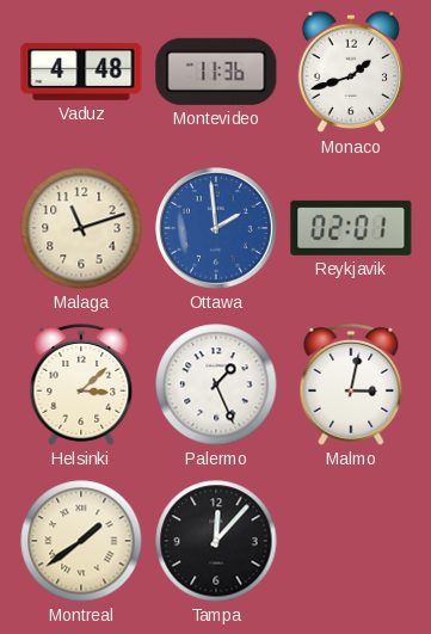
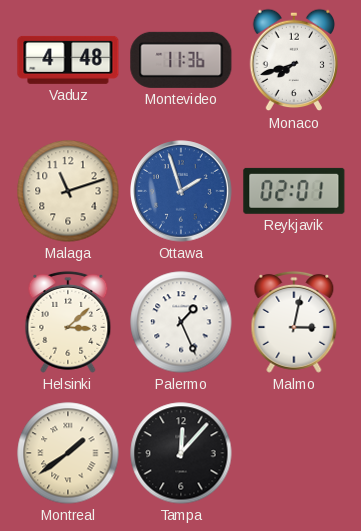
Monaco: 1:42 -> 7:42
Ottawa: 1:59 -> 1:57
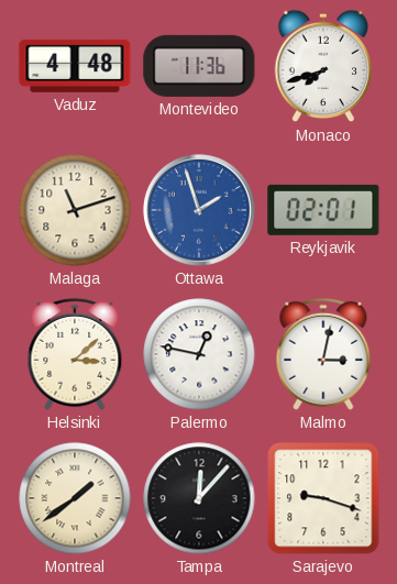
Palermo: 1:26 -> 12:47
Sarajevo: none -> 9:18
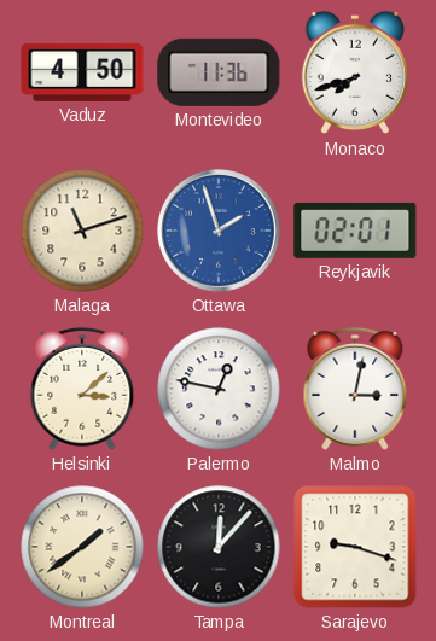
Vaduz: 4:48 -> 4:50
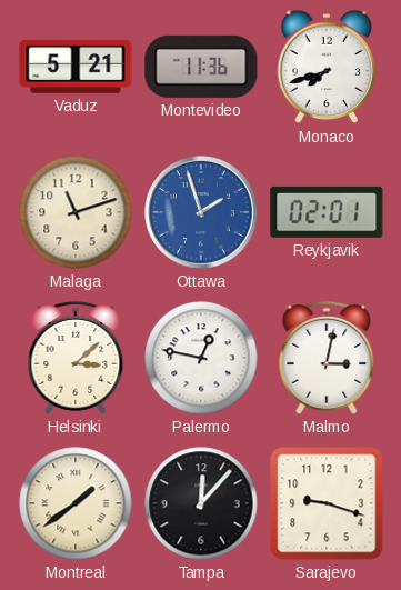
Vaduz: 4:50 -> 5:21
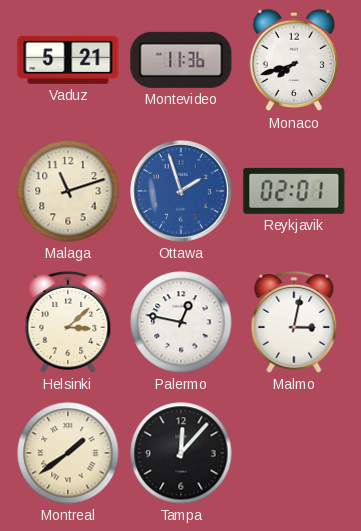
Sarajevo: 9:18 -> none
